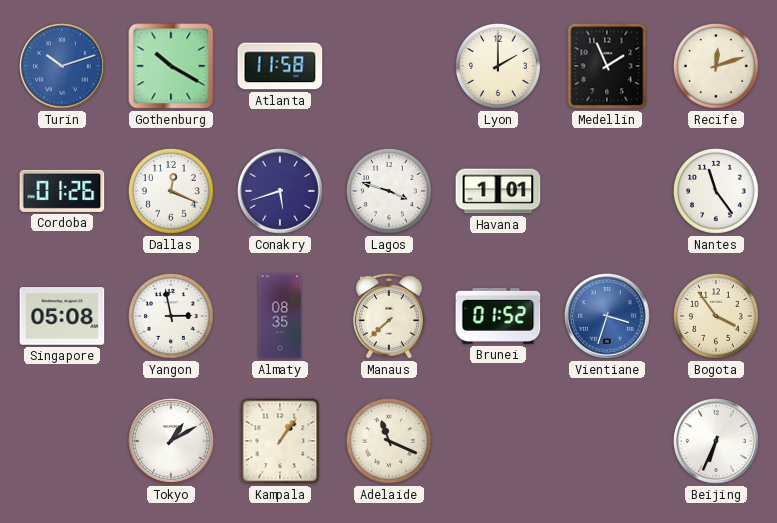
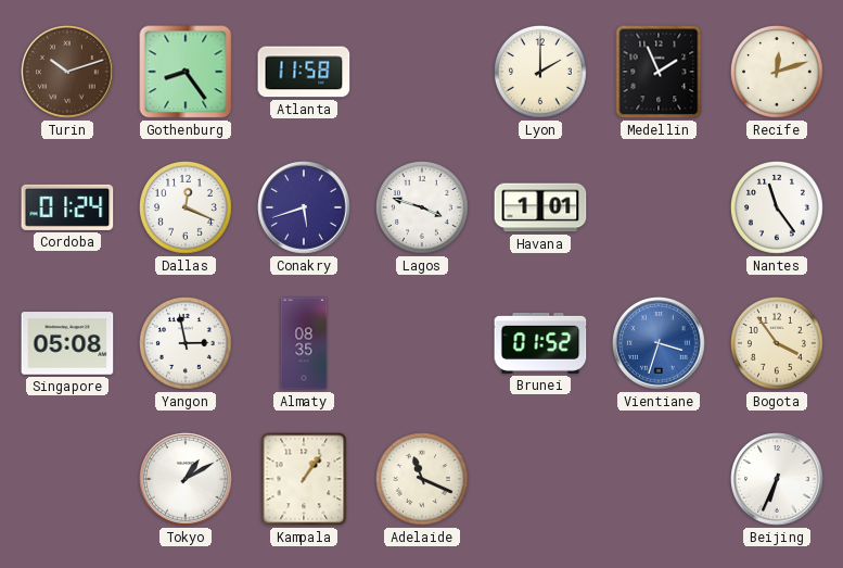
Turin dial: blue -> brown
Gothenburg: 10:20 -> 8:24
Cordoba: 01:26 -> 01:24
Manaus: 7:38 -> none
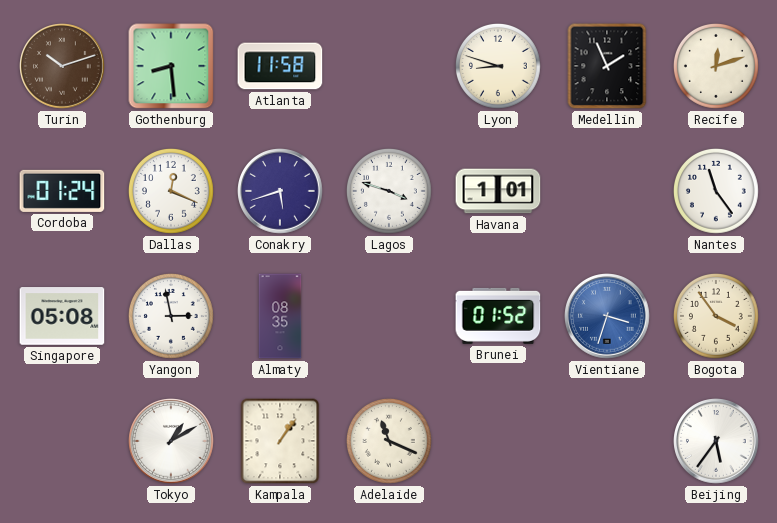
Gothenburg: 8:24 -> 8:29
Lyon: 2:00 -> 8:48
Beijing: 6:34 -> 5:36
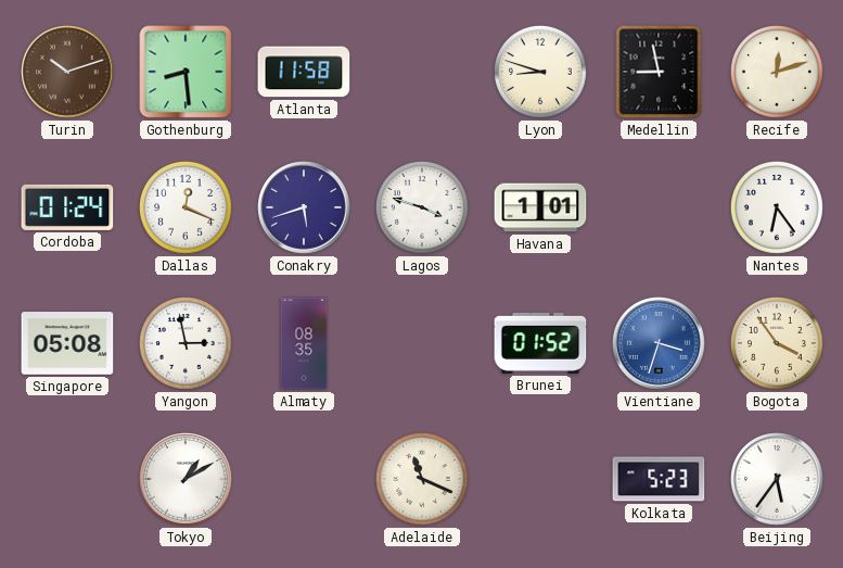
Medellin: 1:56 -> 8:58
Nantes: 11:24 -> 6:24
Kampala: 1:06 -> none
Kolkata: none -> 5:23
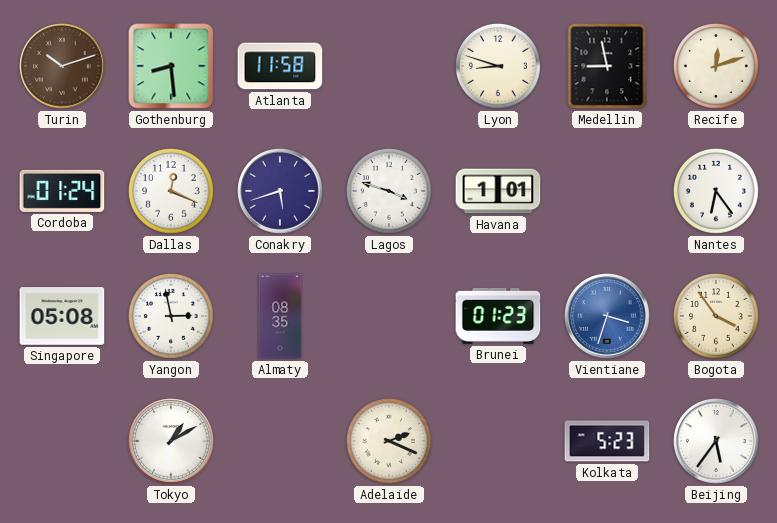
Brunei: 01:52 -> 01:23
Adelaide: 11:19 -> 2:19
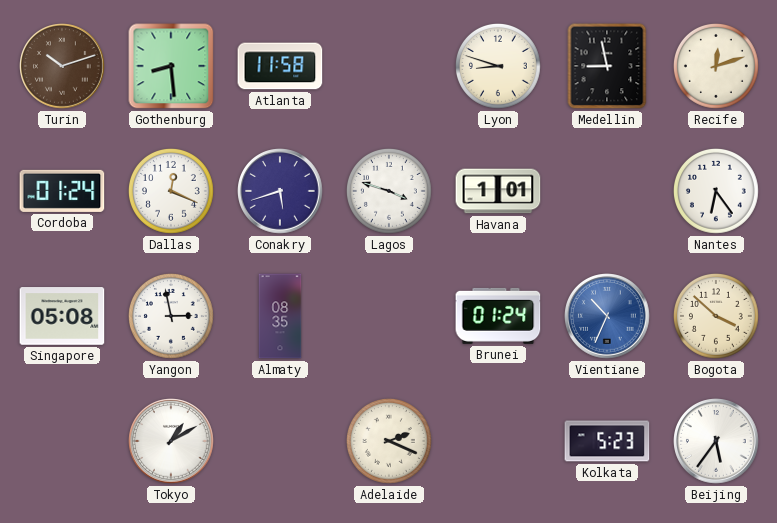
Brunei: 01:23 -> 01:24
Vientiane: 3:33 -> 10:34
Bogota: 3:54 -> 3:52
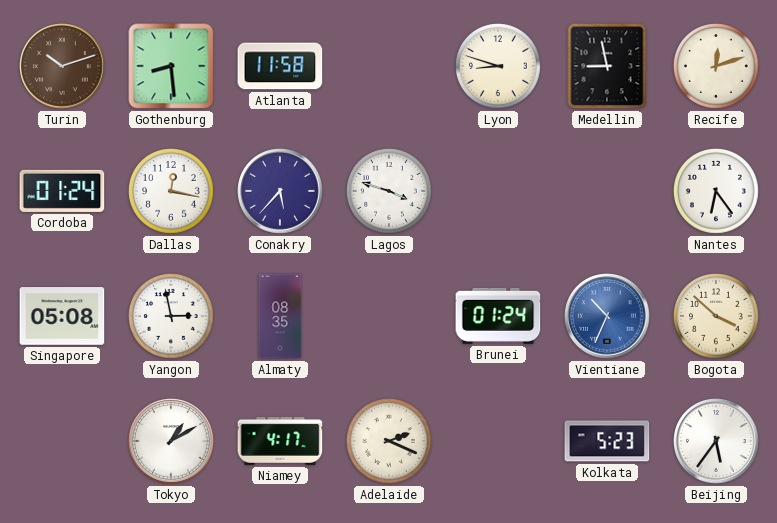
Dallas: 12:19 -> 12:17
Conakry: 5:42 -> 5:37
Havana: 1:01 -> none
Niamey: none -> 4:17
